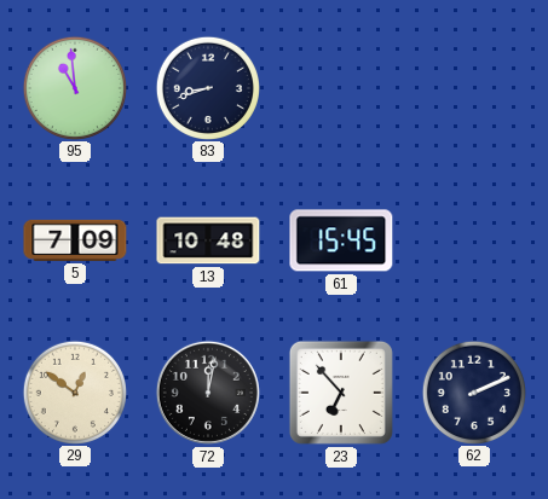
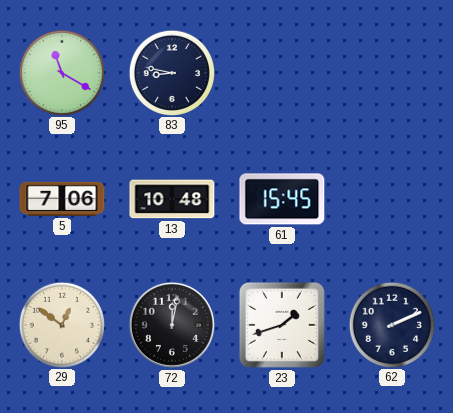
95: 10:59 -> 11:20
83: 8:42 -> 8:47
5: 7:09 -> 7:06
23: 6:53 -> 1:42
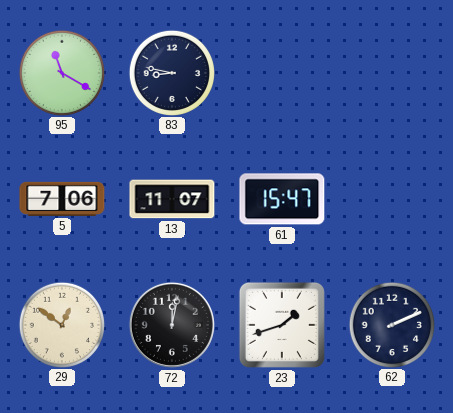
13: 10:48 -> 11:07
61: 15:45 -> 15:47
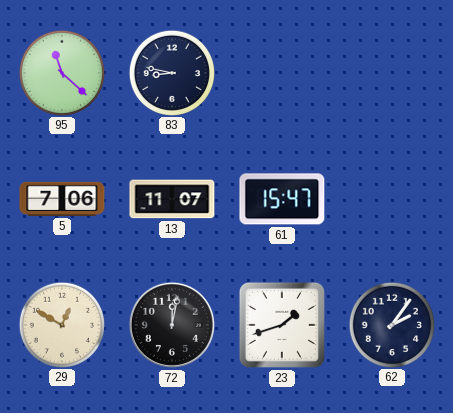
95: 11:20 -> 11:22
29: 12:51 -> 12:50
62: 2:11 -> 2:06
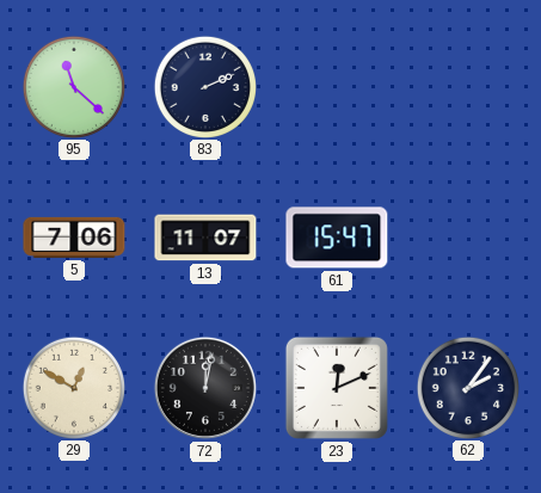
83: 8:47 -> 2:11
23: 1:42 -> 12:11
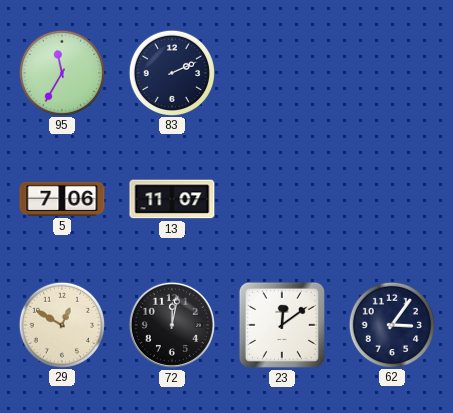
95: 11:22 -> 11:35
61: 15:47 -> none
23: 12:11 -> 12:09
62: 2:06 -> 3:06
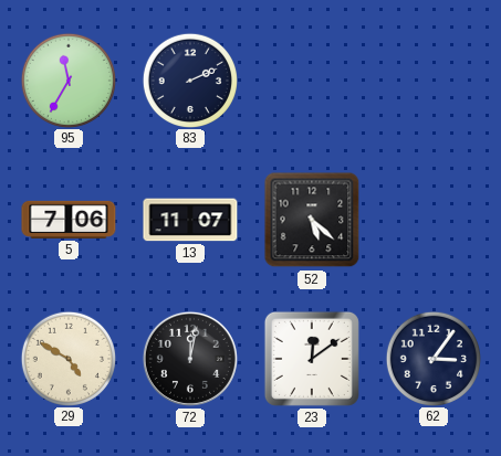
52: none -> 5:22
29: 12:50 -> 4:50
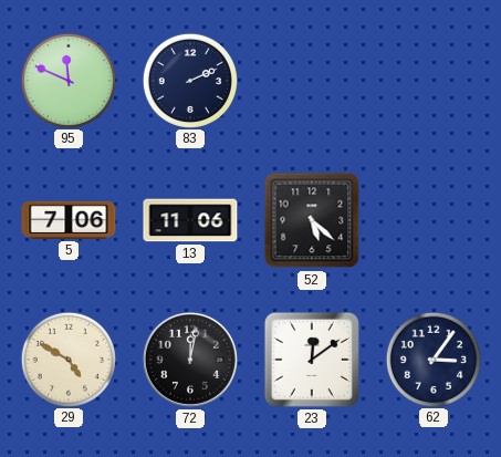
95: 11:35 -> 11:49
13: 11:07 -> 11:06
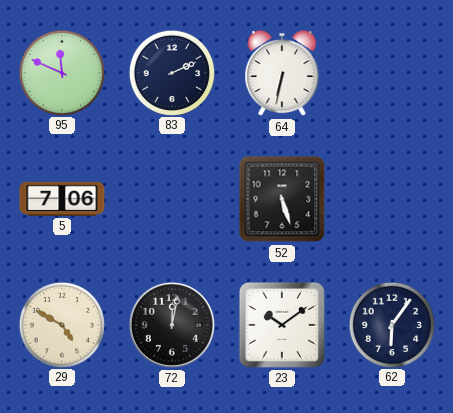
64: none -> 6:32
13: 11:06 -> none
52: 5:22 -> 5:27
23: 12:09 -> 10:09
62: 3:06 -> 6:06
